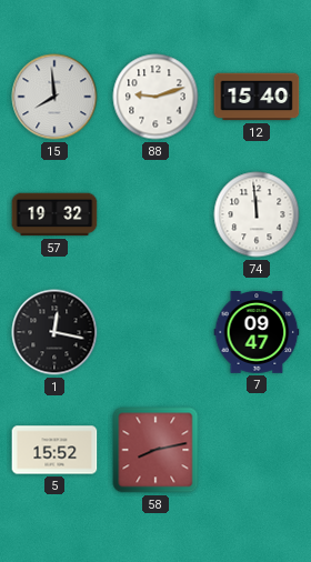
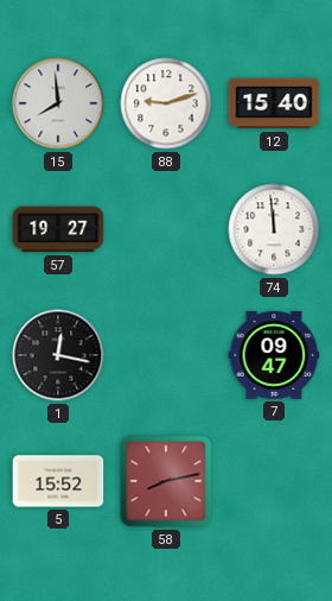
57: 19:32 -> 19:27
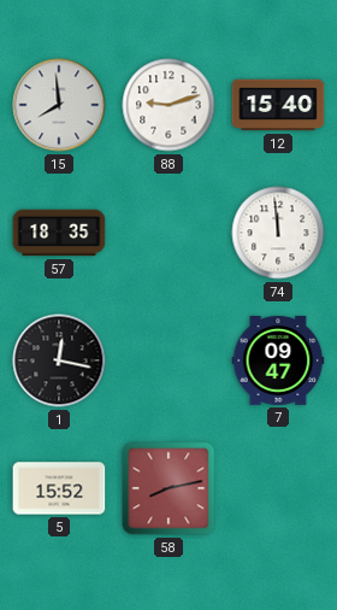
57: 19:27 -> 18:35
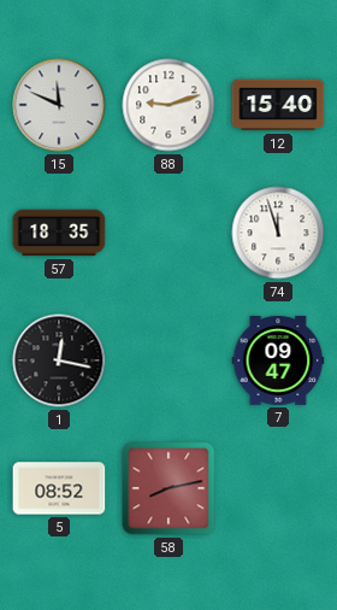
15: 7:59 -> 11:49
74: 11:59 -> 11:57
5: 15:52 -> 08:52
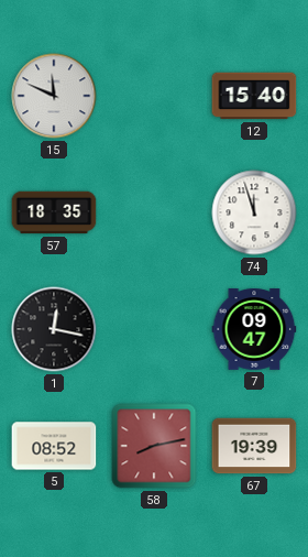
88: 9:12 -> none
67: none -> 19:39
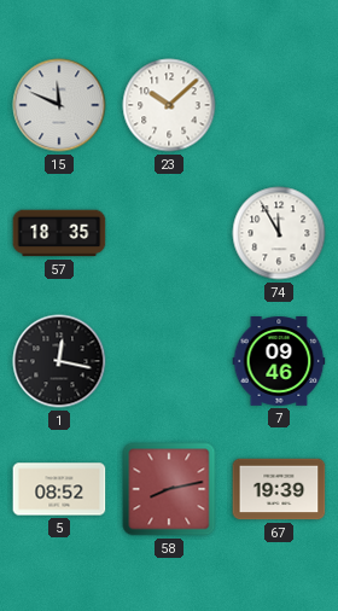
23: none -> 10:08
12: 15:40 -> none
74: 11:57 -> 11:55
7: 09:47 -> 09:46
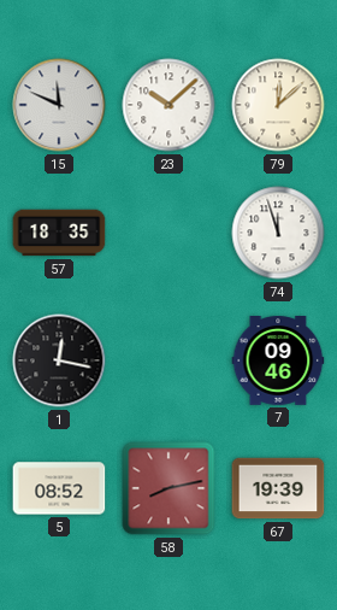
79: none -> 12:08
74: 11:55 -> 11:57
